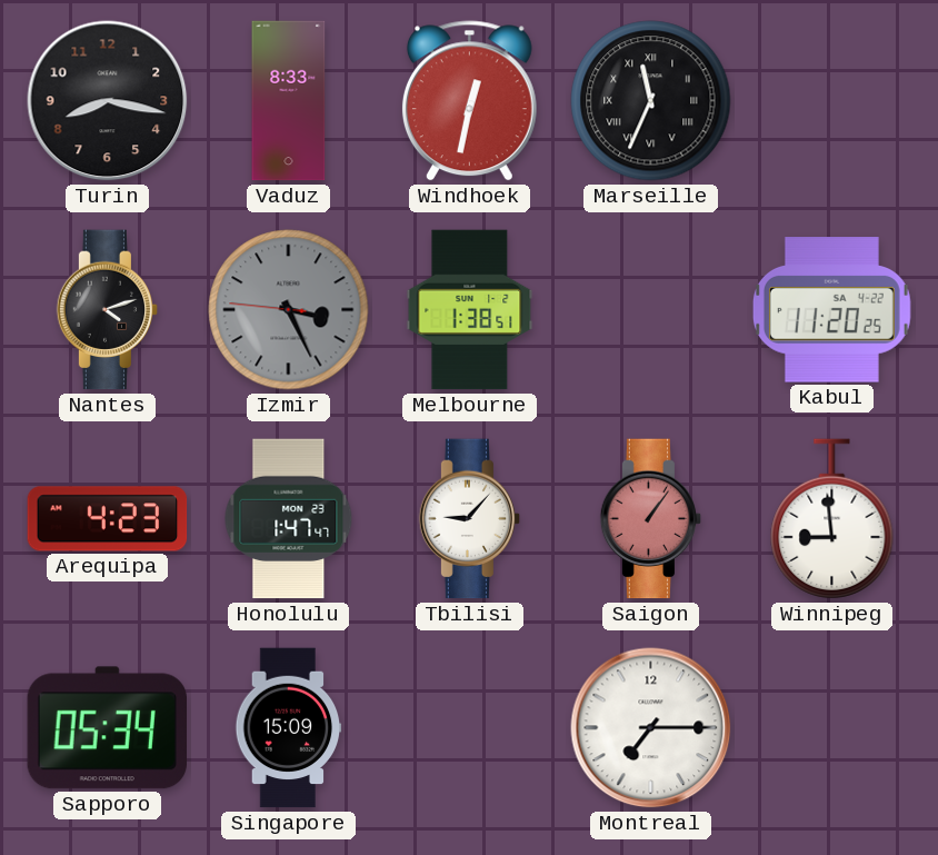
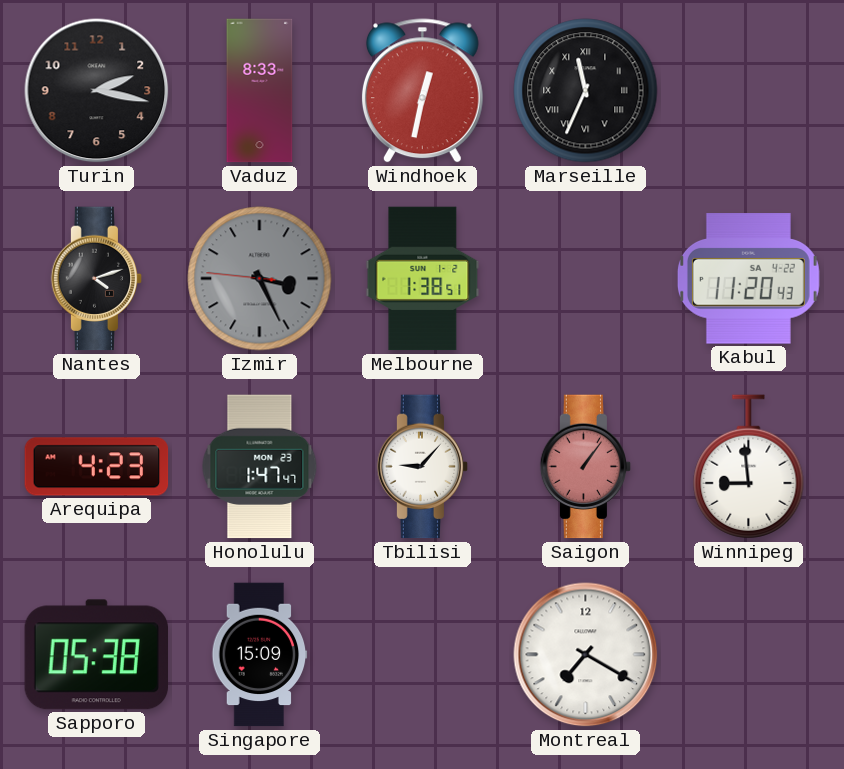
Turin: 8:17 -> 2:17
Kabul: 11:20:25 -> 11:20:43
Sapporo: 05:34 -> 05:38
Montreal: 7:15 -> 7:20
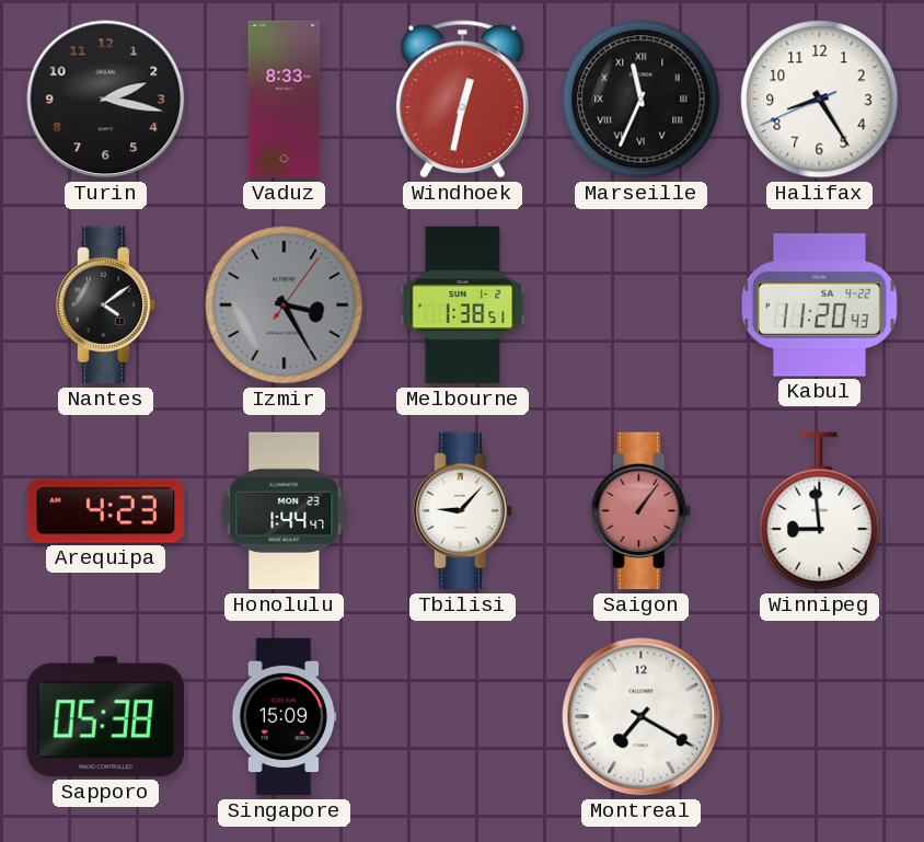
Halifax: none -> 8:24
Nantes: 4:12 -> 4:09
Izmir: 3:25:46 -> 3:25:06
Honolulu: 1:47 -> 1:44
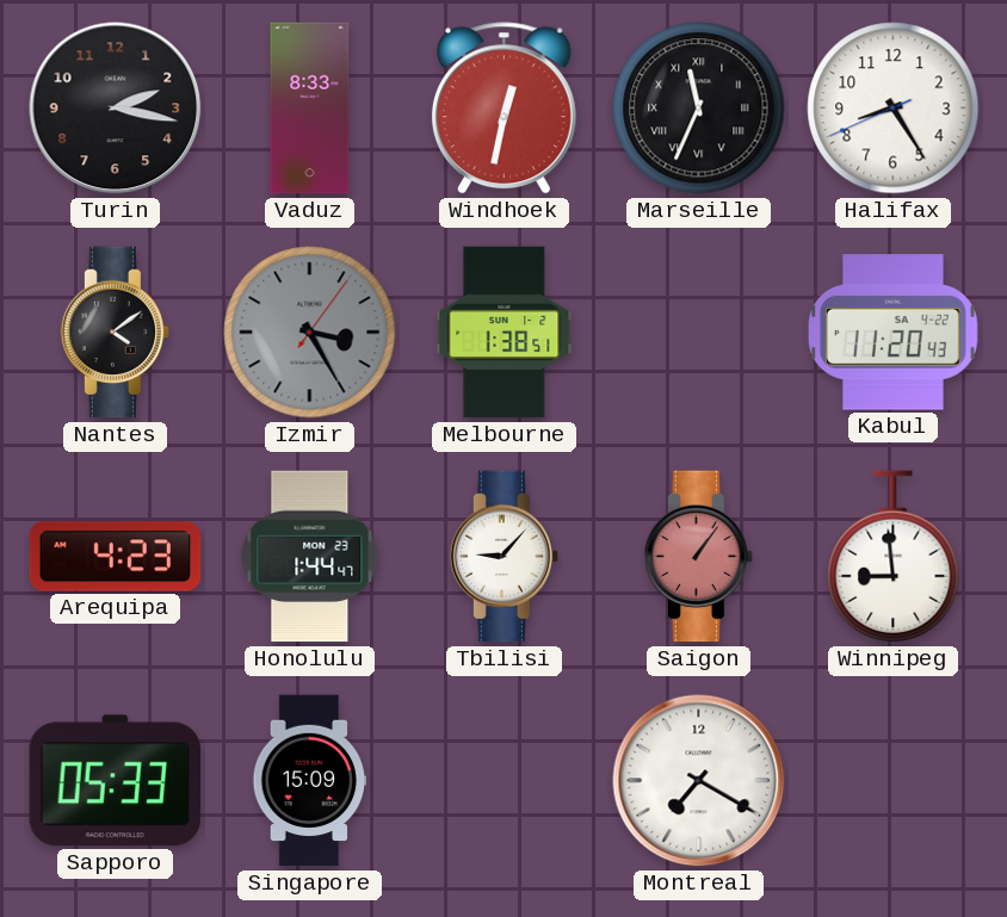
Sapporo: 05:38 -> 05:33
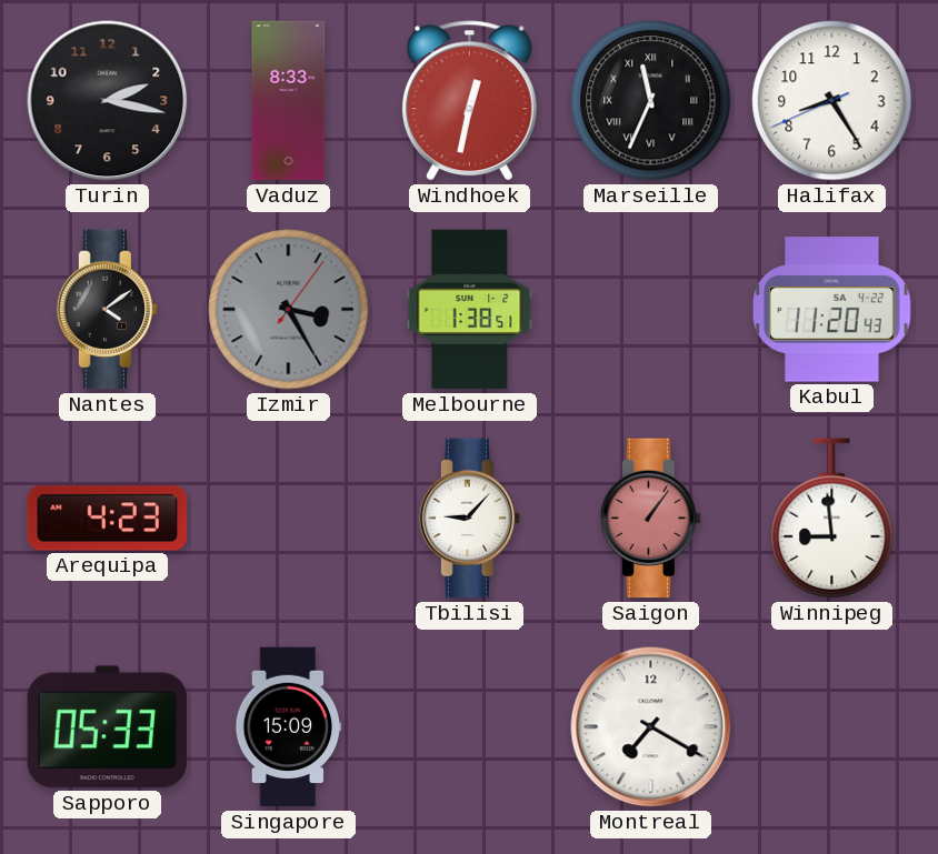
Honolulu: 1:44 -> none
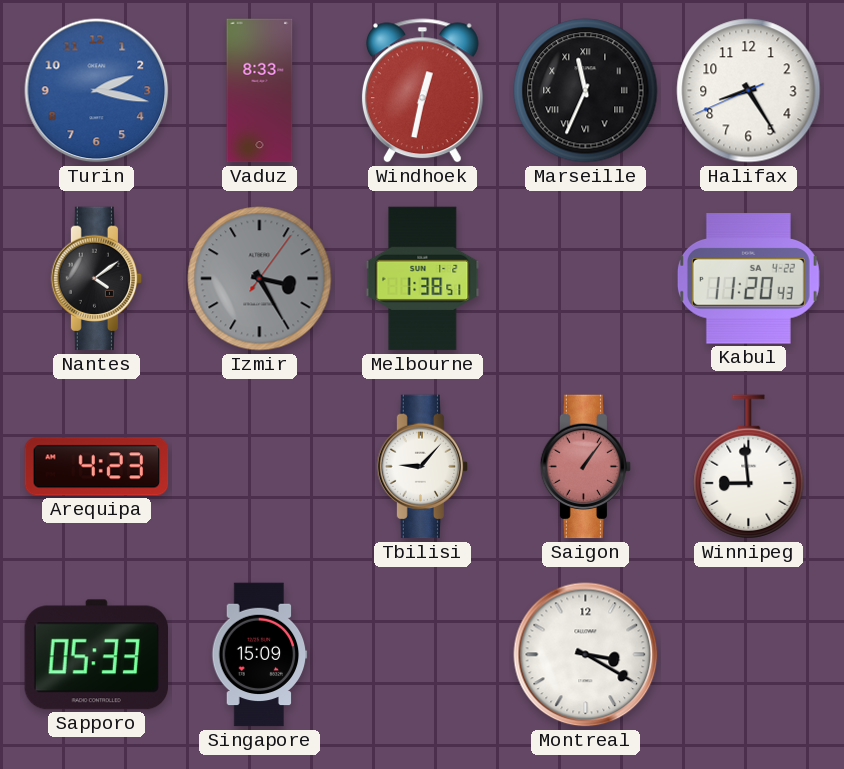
Turin dial: black -> blue
Montreal: 7:20 -> 3:20
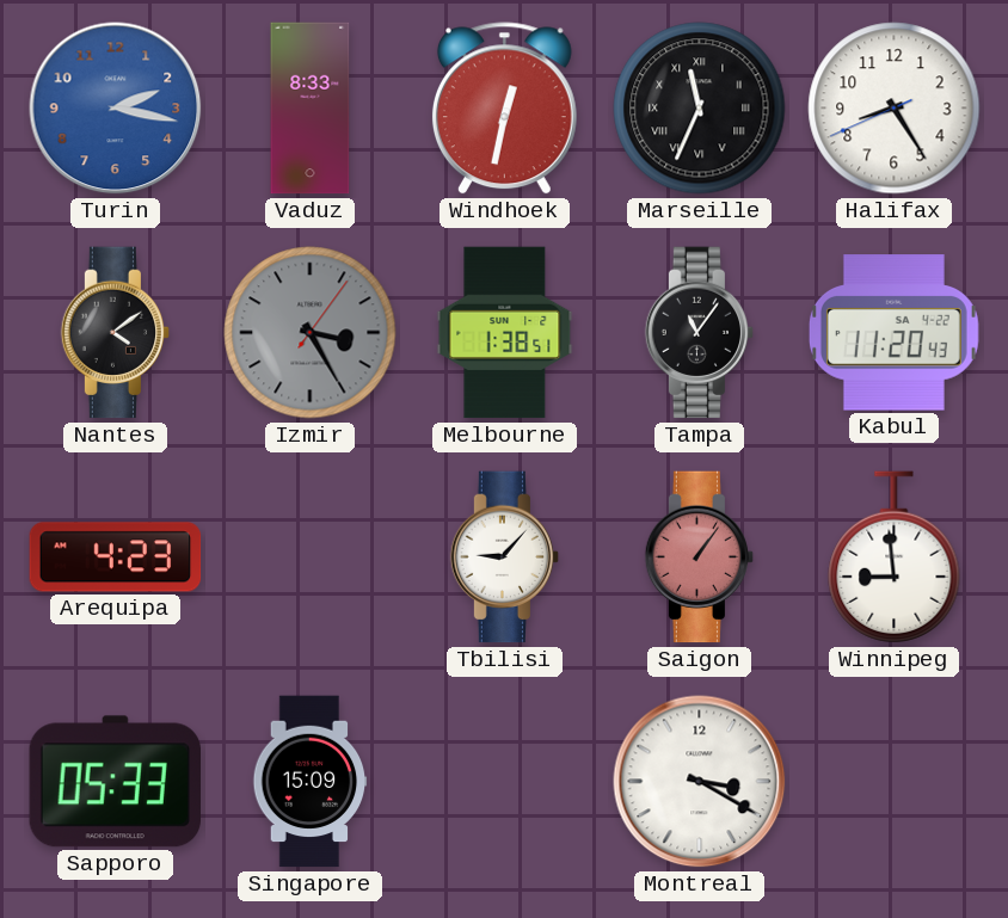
Tampa: none -> 11:06
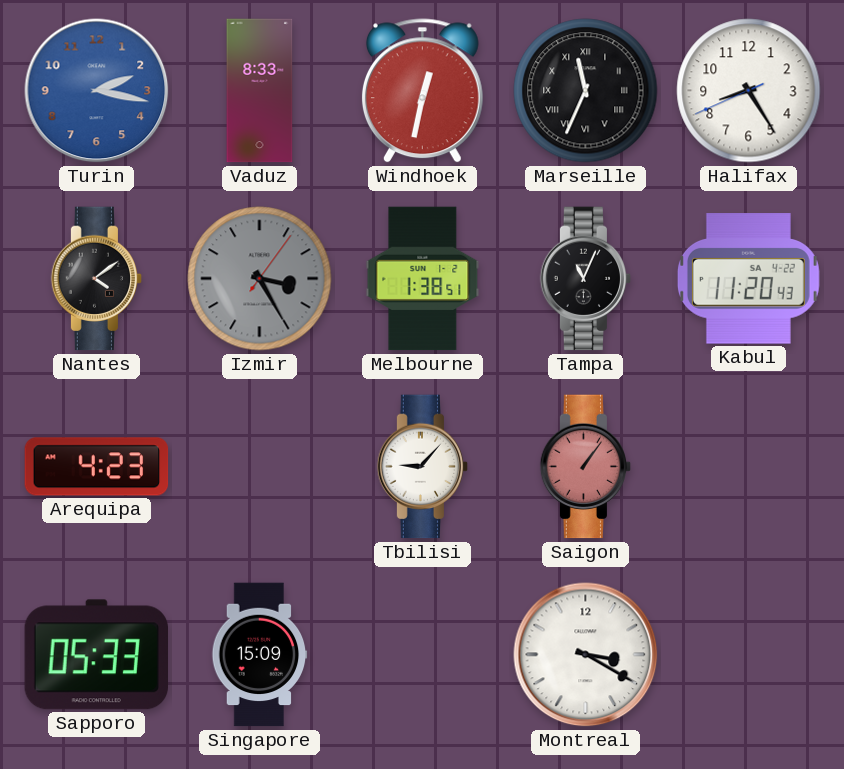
Tampa: 11:06 -> 11:04
Winnipeg: 8:59 -> none
